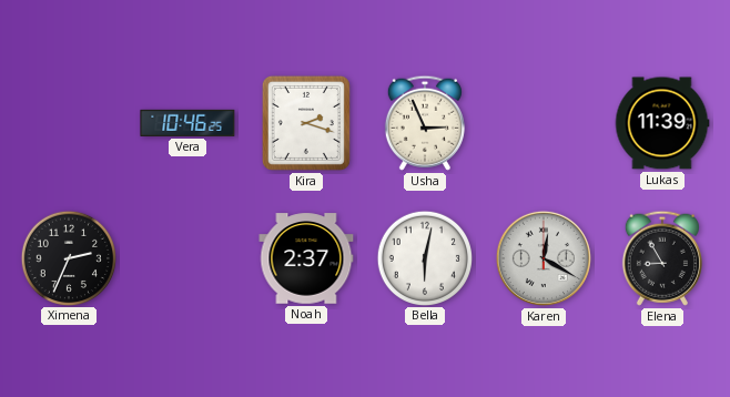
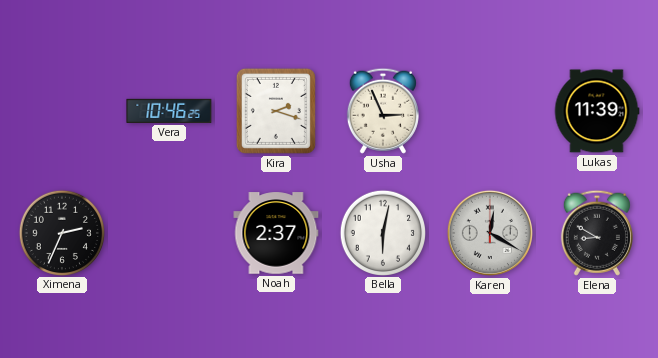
Elena: 8:55 -> 8:50
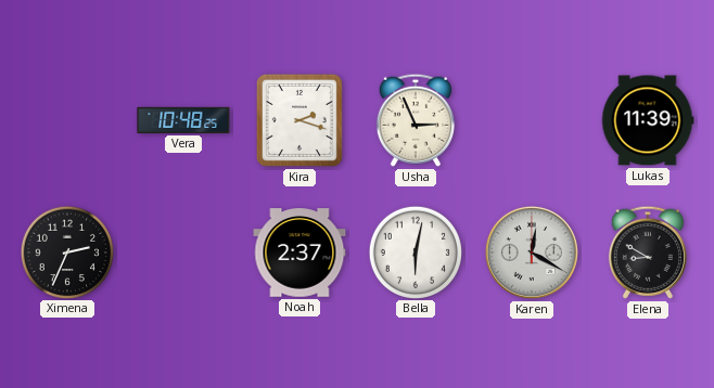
Vera: 10:46 -> 10:48
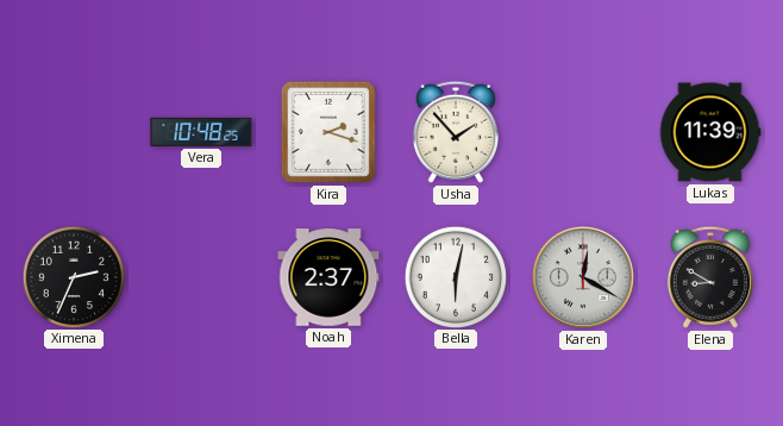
Usha: 2:56 -> 1:53
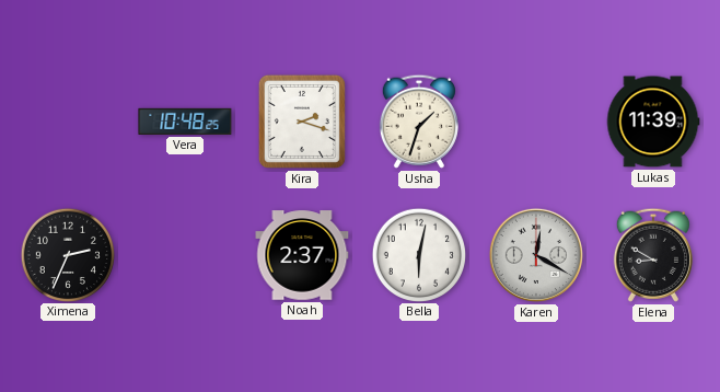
Usha: 1:53 -> 1:33
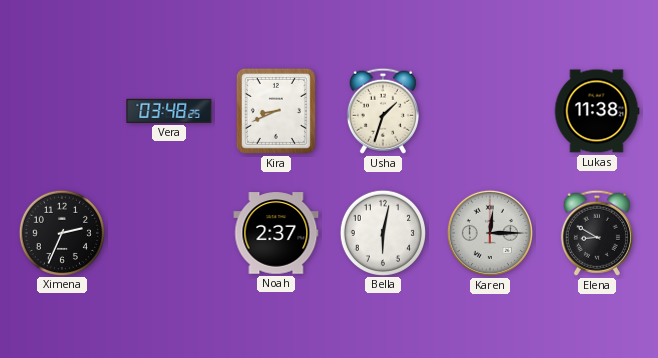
Vera: 10:48 -> 03:48
Kira: 2:18 -> 8:41
Lukas: 11:39 -> 11:38
Karen: 12:20 -> 12:15
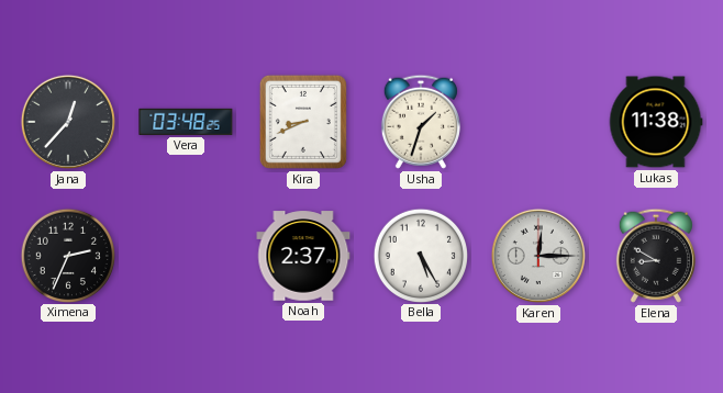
Jana: none -> 12:37
Bella: 6:02 -> 5:25
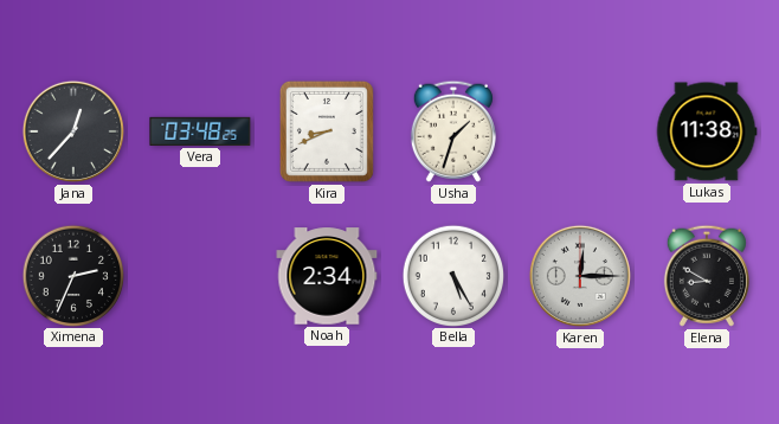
Noah: 2:37 -> 2:34
